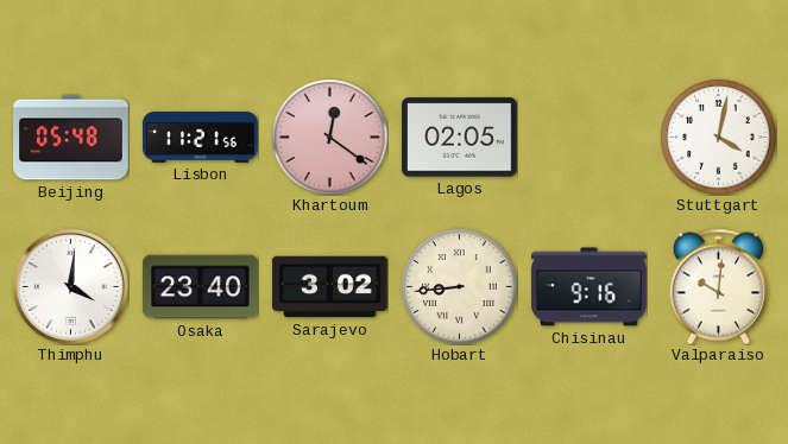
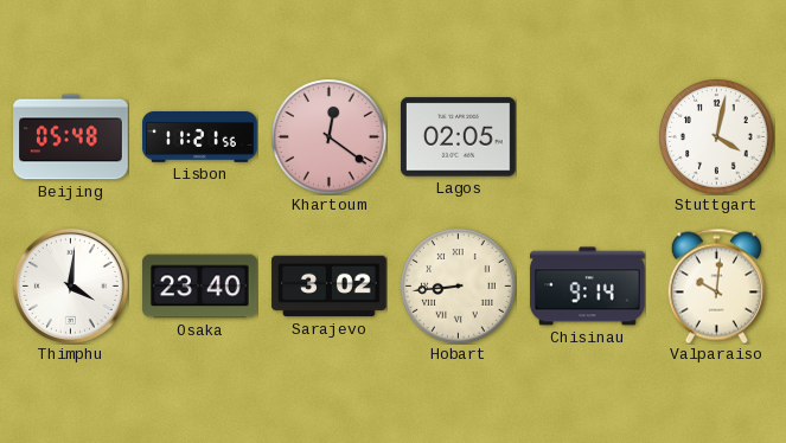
Chisinau: 9:16 -> 9:14
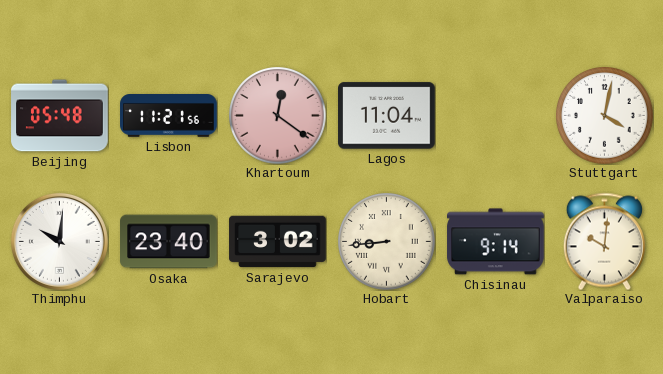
Lagos: 02:05 -> 11:04
Thimphu: 4:01 -> 10:01
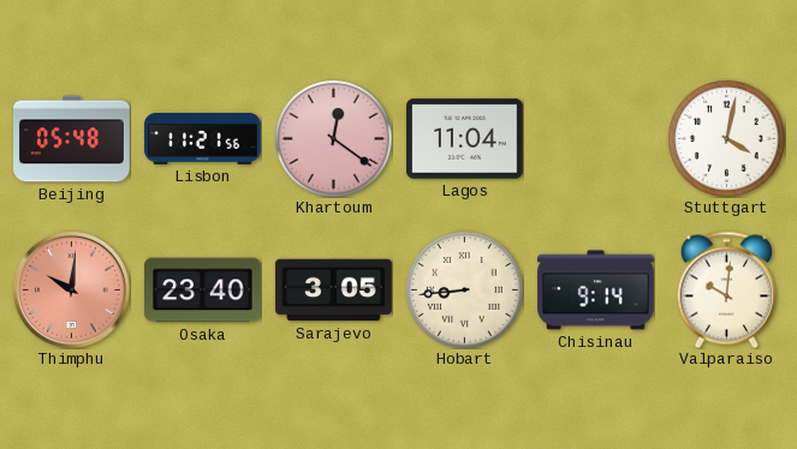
Thimphu dial: white -> salmon
Sarajevo: 3:02 -> 3:05
